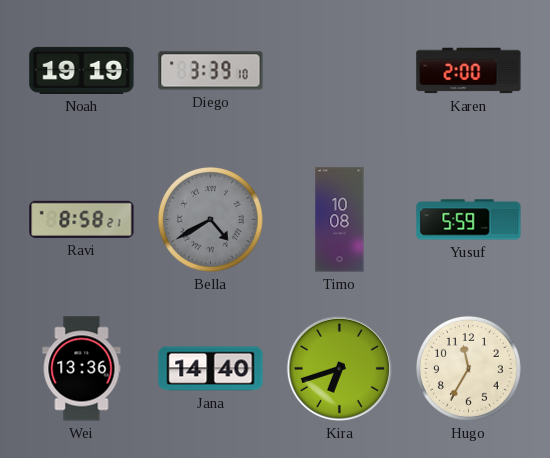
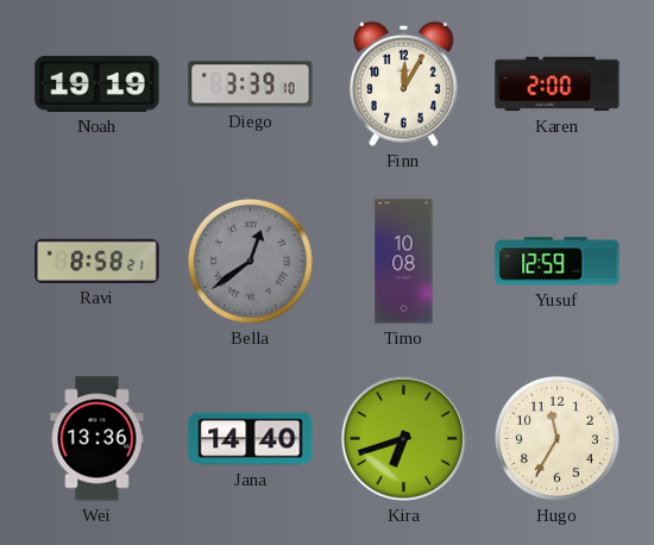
Finn: none -> 12:05
Bella: 4:40 -> 12:39
Yusuf: 5:59 -> 12:59
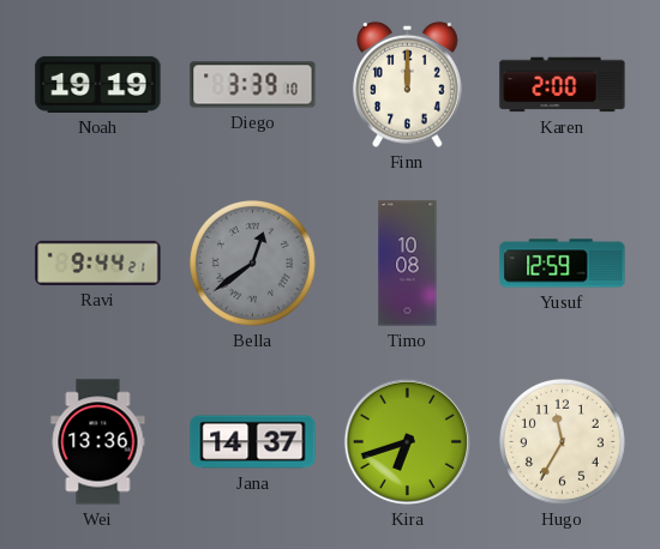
Finn: 12:05 -> 12:00
Ravi: 8:58 -> 9:44
Jana: 14:40 -> 14:37
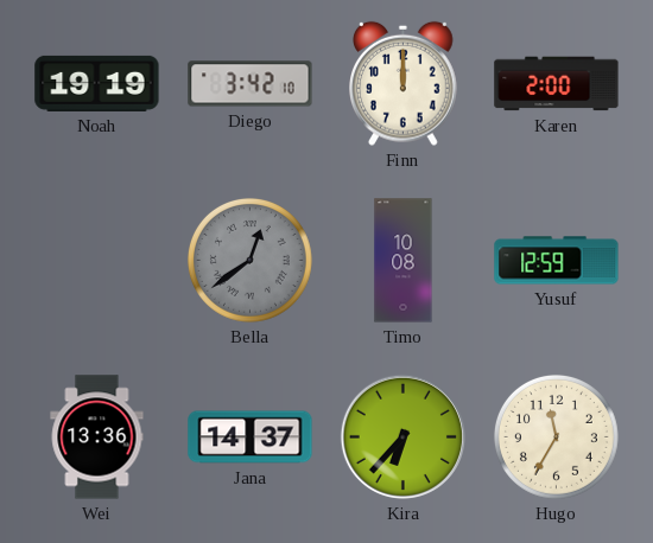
Diego: 3:39 -> 3:42
Ravi: 9:44 -> none
Kira: 6:42 -> 6:37
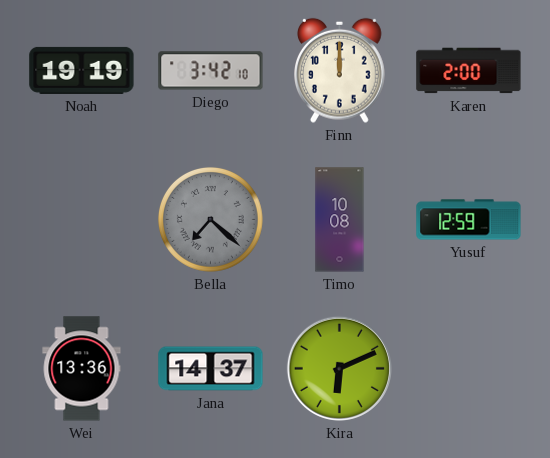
Bella: 12:39 -> 7:22
Kira: 6:37 -> 6:11
Hugo: 11:35 -> none
